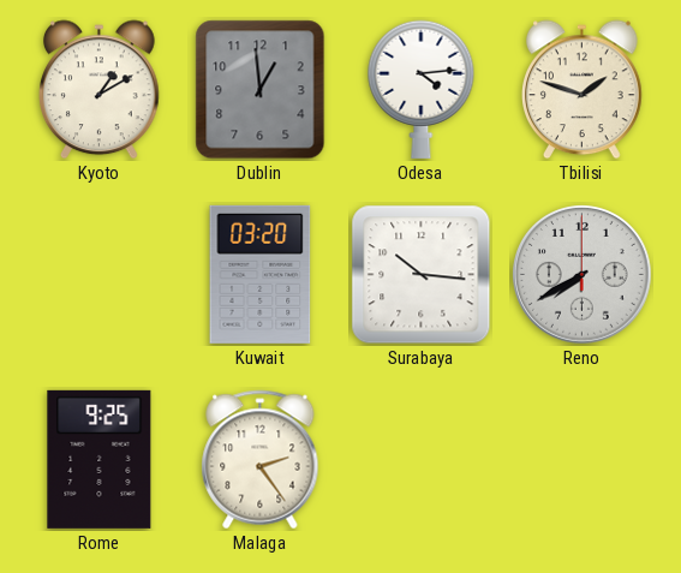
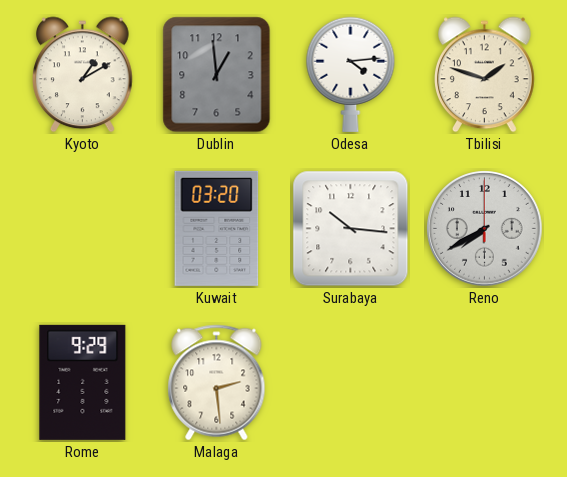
Rome: 9:25 -> 9:29
Malaga: 2:24 -> 2:29
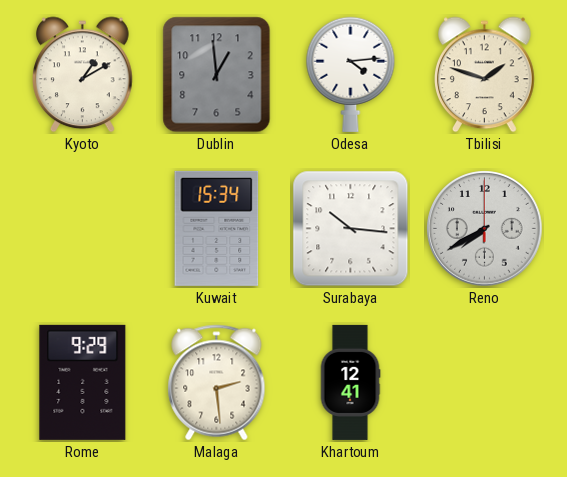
Kuwait: 03:20 -> 15:34
Khartoum: none -> 12:41
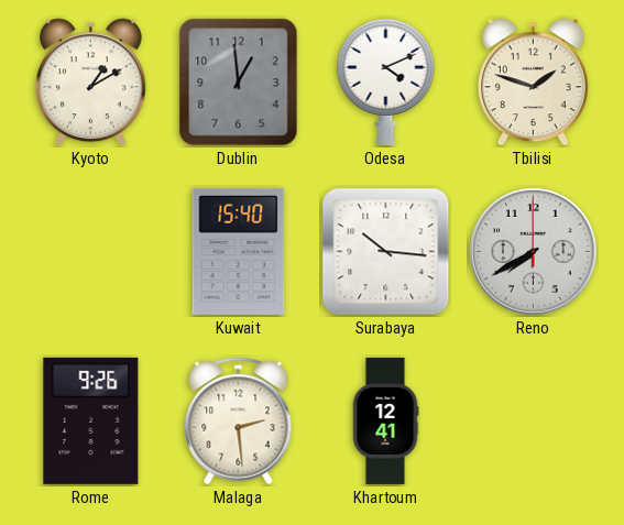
Odesa: 4:14 -> 4:11
Kuwait: 15:34 -> 15:40
Rome: 9:29 -> 9:26
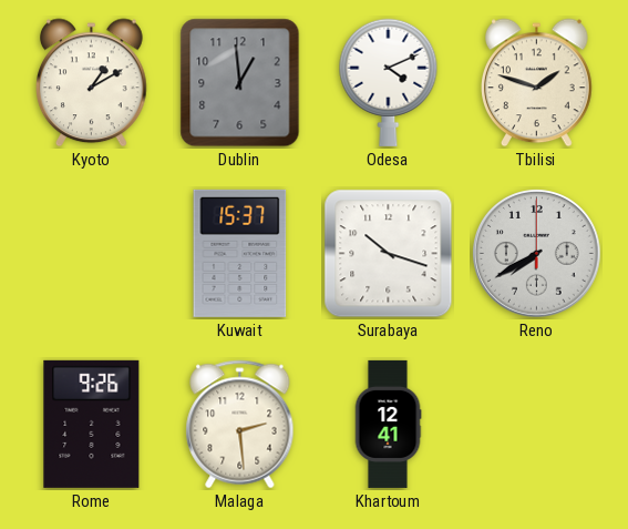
Kuwait: 15:40 -> 15:37
Surabaya: 10:16 -> 10:18
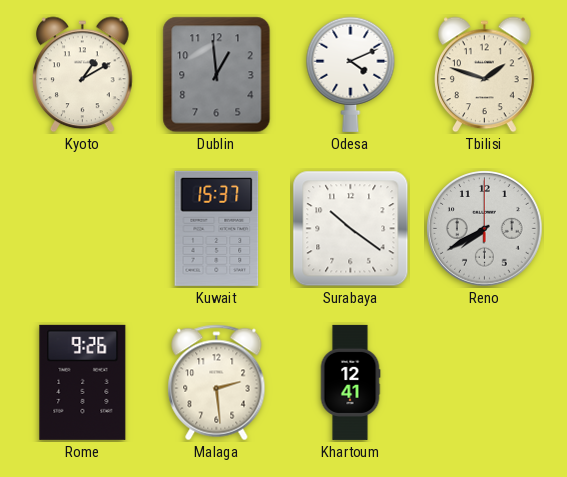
Surabaya: 10:18 -> 10:21
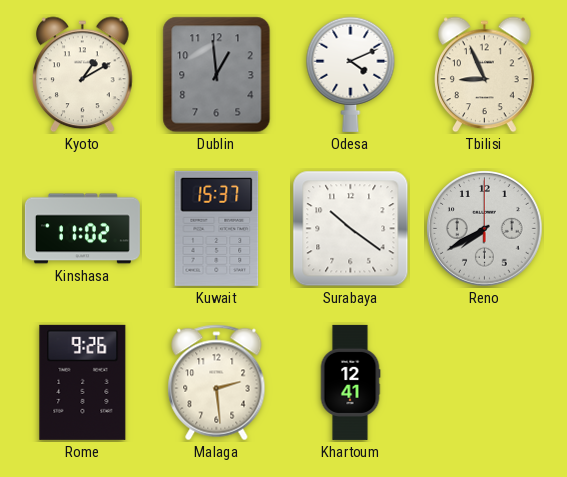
Tbilisi: 1:48 -> 8:56
Kinshasa: none -> 11:02
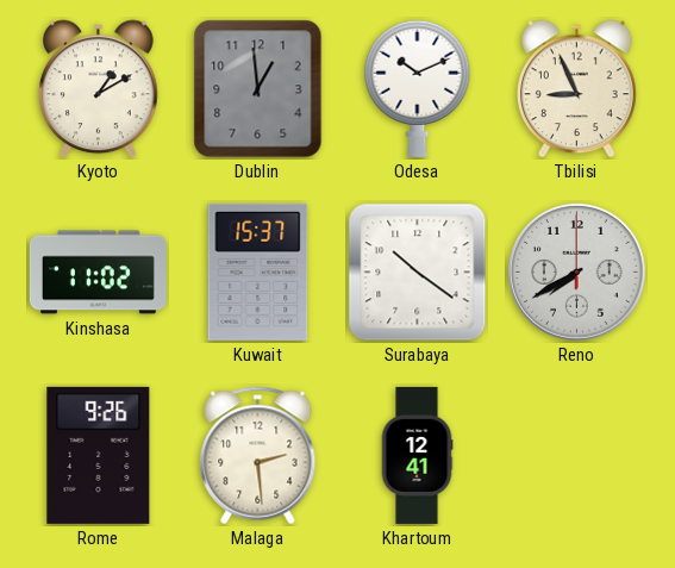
Odesa: 4:11 -> 10:11
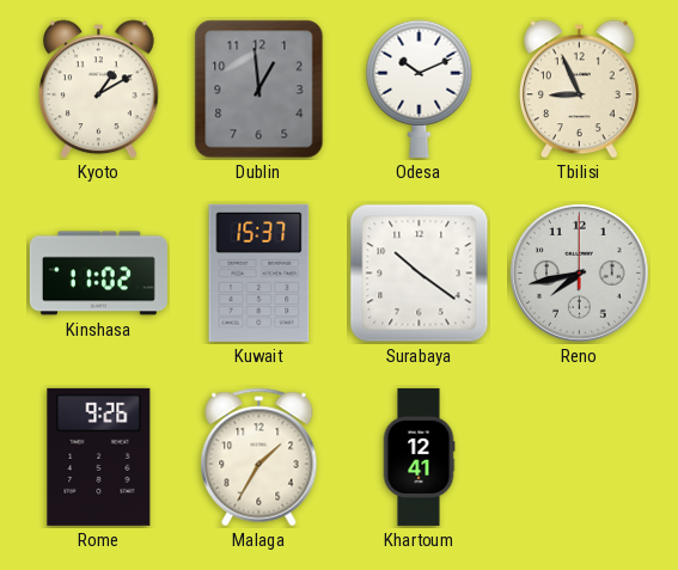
Reno: 7:40 -> 7:43
Malaga: 2:29 -> 1:35
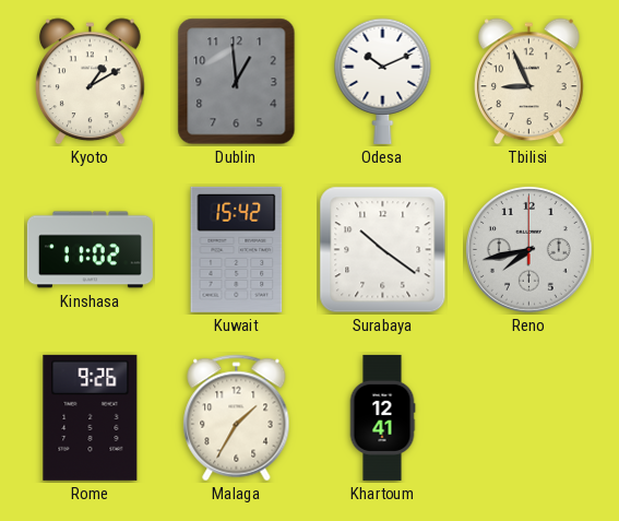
Kuwait: 15:37 -> 15:42
